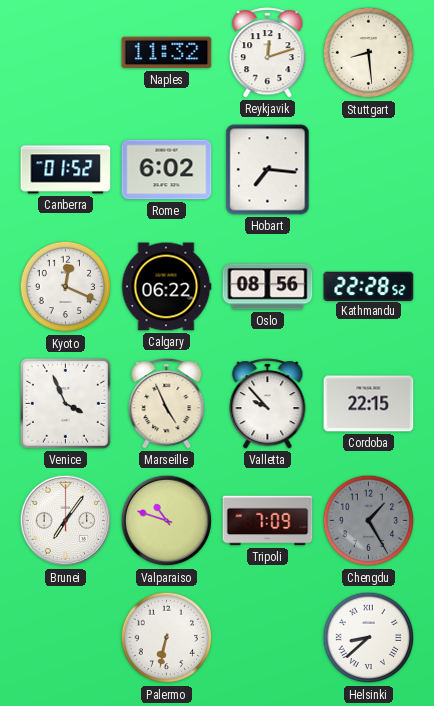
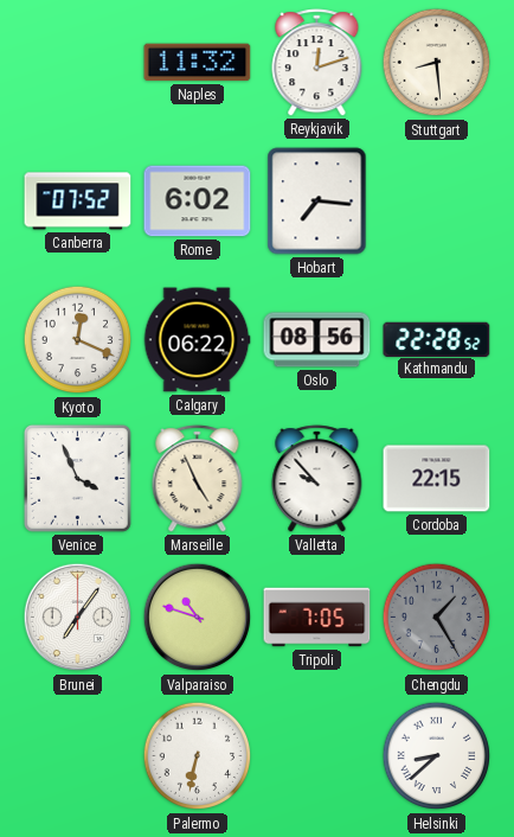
Canberra: 01:52 -> 07:52
Tripoli: 7:09 -> 7:05
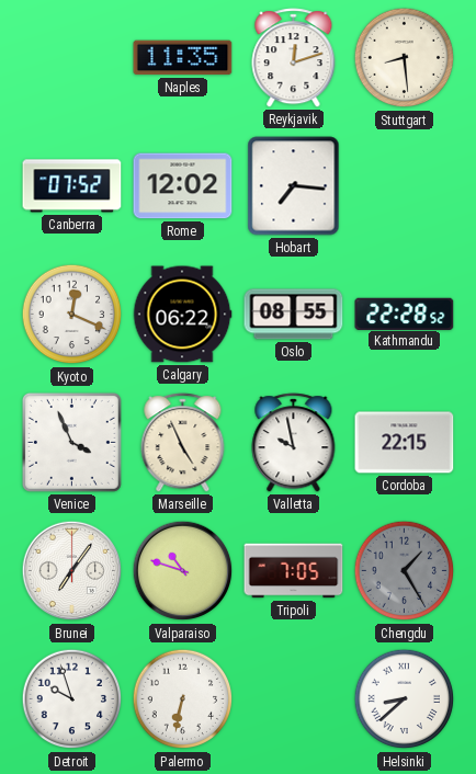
Naples: 11:32 -> 11:35
Rome: 6:02 -> 12:02
Oslo: 08:56 -> 08:55
Valletta: 9:53 -> 9:58
Detroit: none -> 9:57
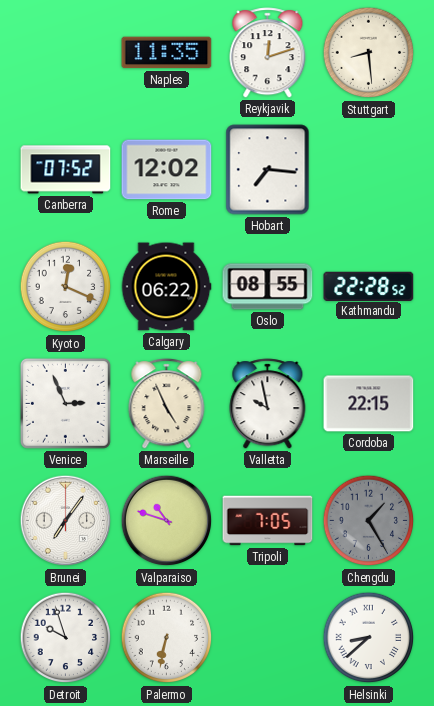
Venice: 3:56 -> 2:56
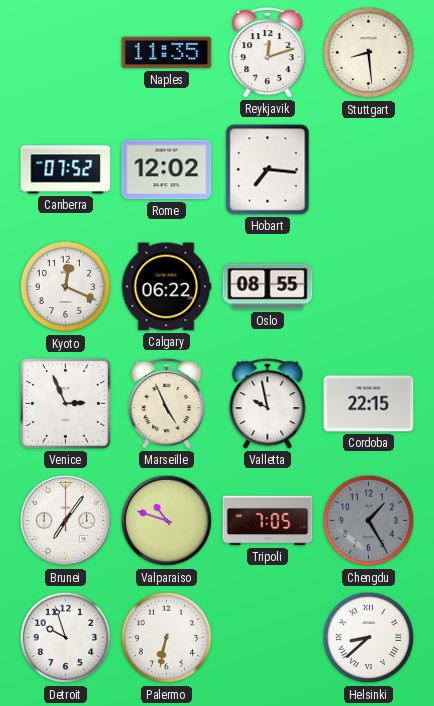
Kathmandu: 22:28 -> none
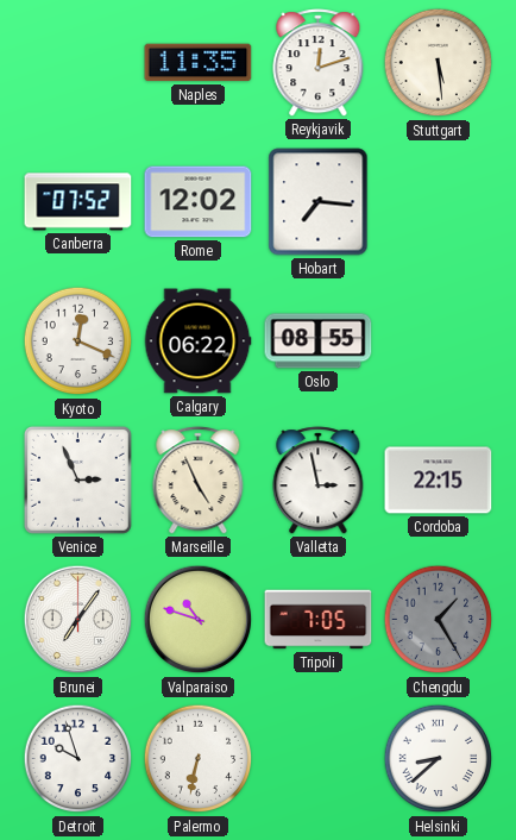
Stuttgart: 8:29 -> 5:29
Valletta: 9:58 -> 2:58
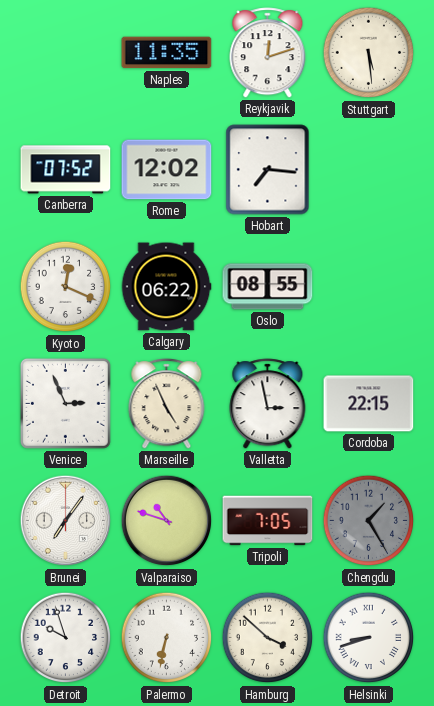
Hamburg: none -> 3:52
Helsinki: 8:38 -> 8:42
